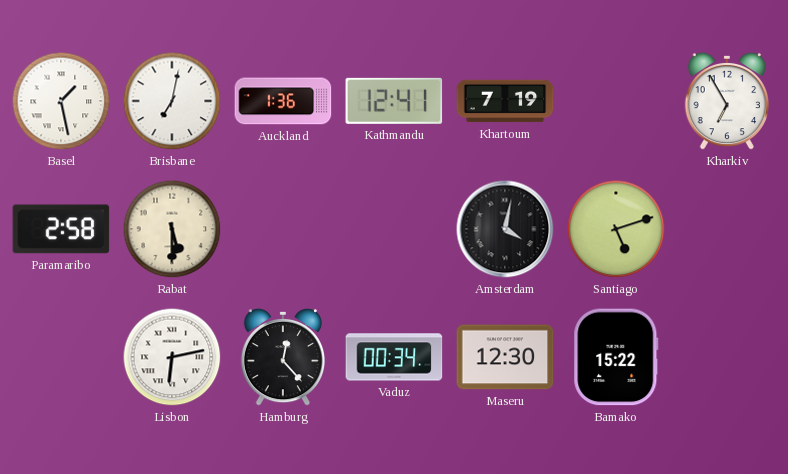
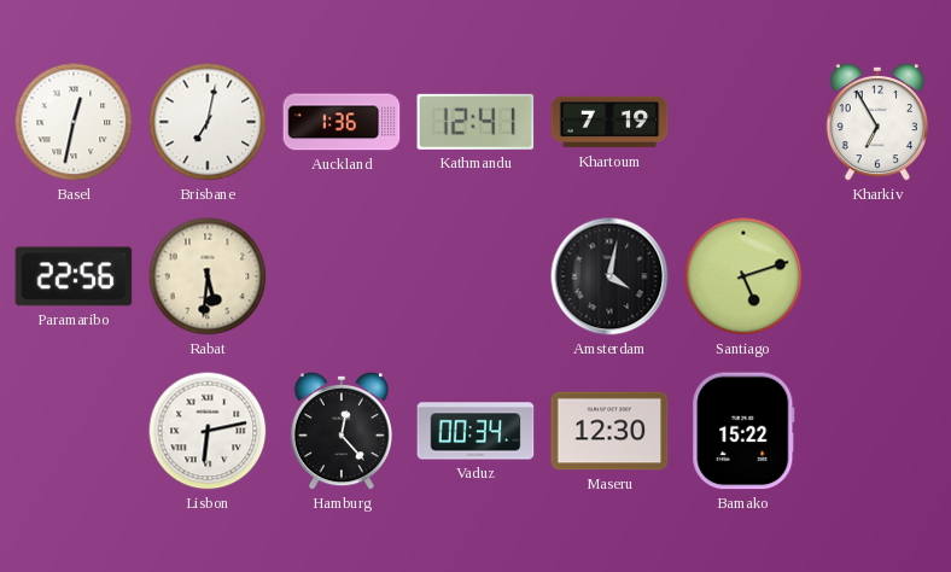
Basel: 1:28 -> 12:32
Paramaribo: 2:58 -> 22:56
Rabat: 5:30 -> 5:31
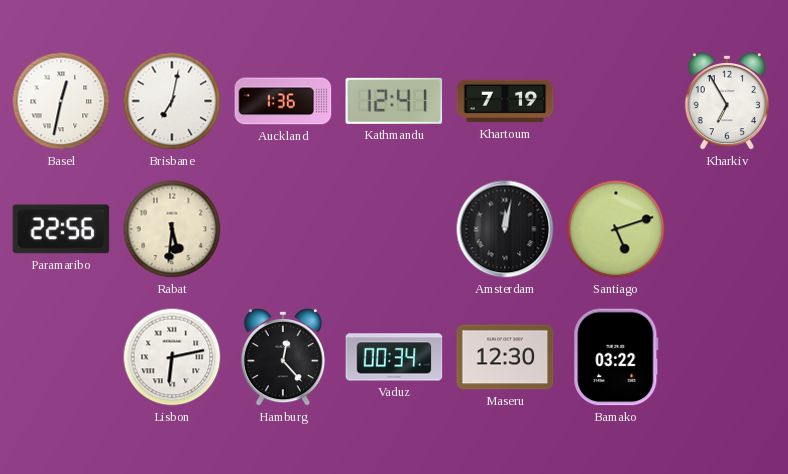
Amsterdam: 4:02 -> 12:02
Bamako: 15:22 -> 03:22
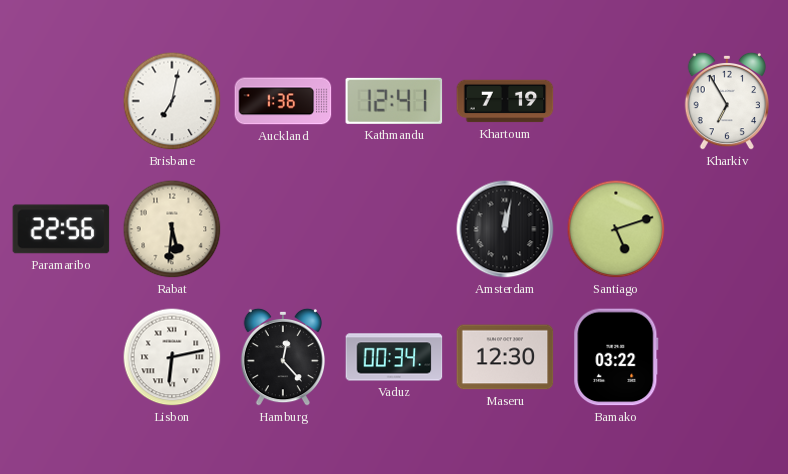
Basel: 12:32 -> none
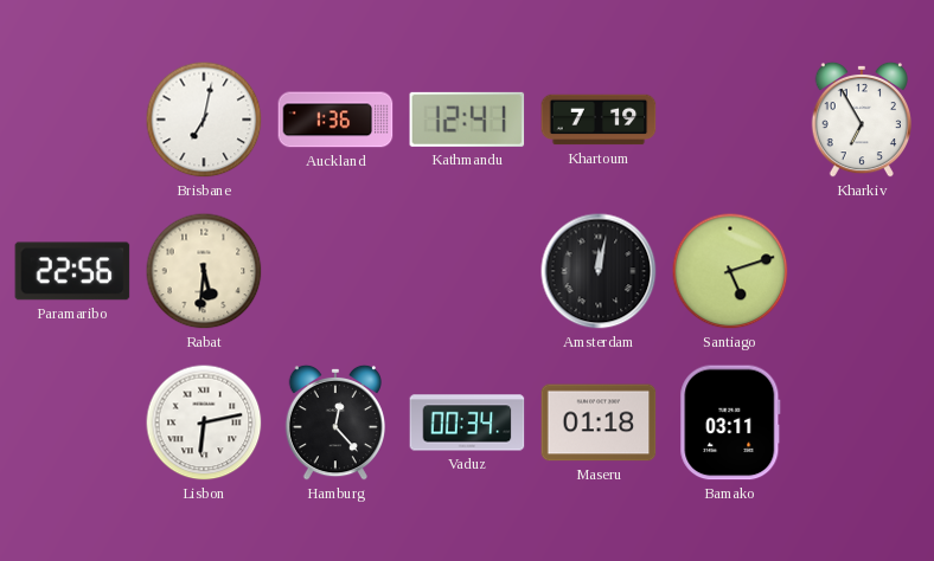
Maseru: 12:30 -> 01:18
Bamako: 03:22 -> 03:11
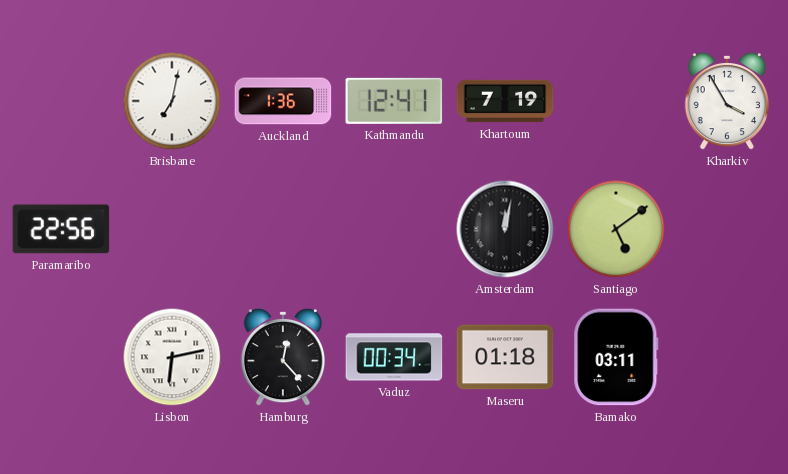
Kharkiv: 6:55 -> 3:55
Rabat: 5:31 -> none
Santiago: 5:12 -> 5:09
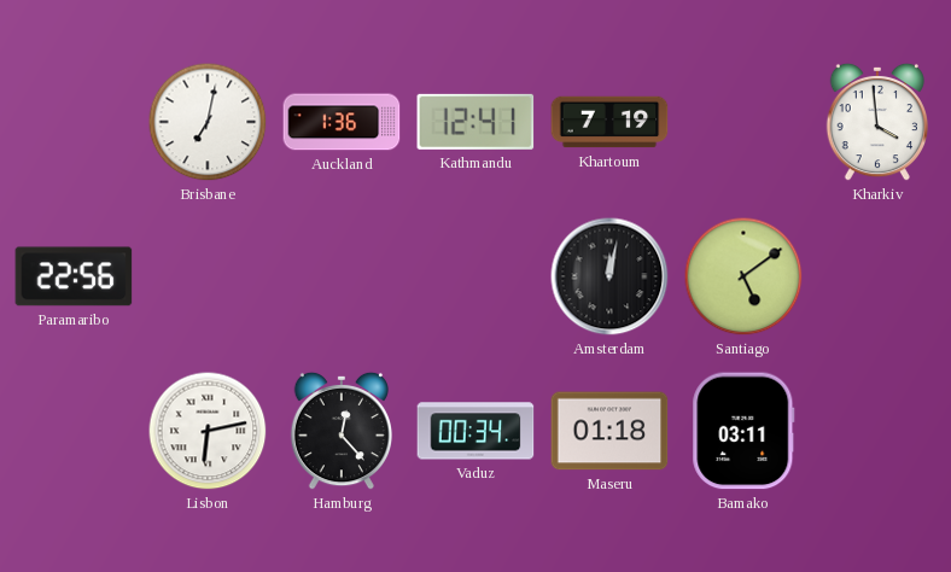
Kharkiv: 3:55 -> 3:59
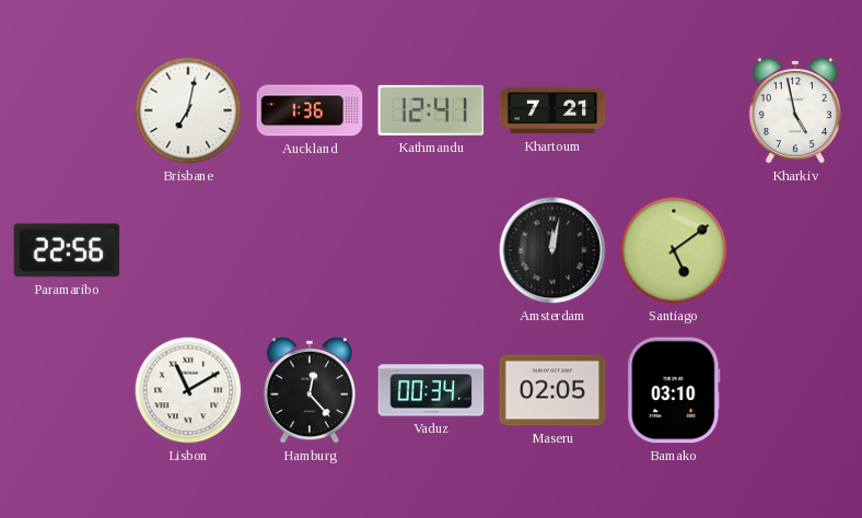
Khartoum: 7:19 -> 7:21
Kharkiv: 3:59 -> 4:58
Lisbon: 6:13 -> 11:10
Maseru: 01:18 -> 02:05
Bamako: 03:11 -> 03:10
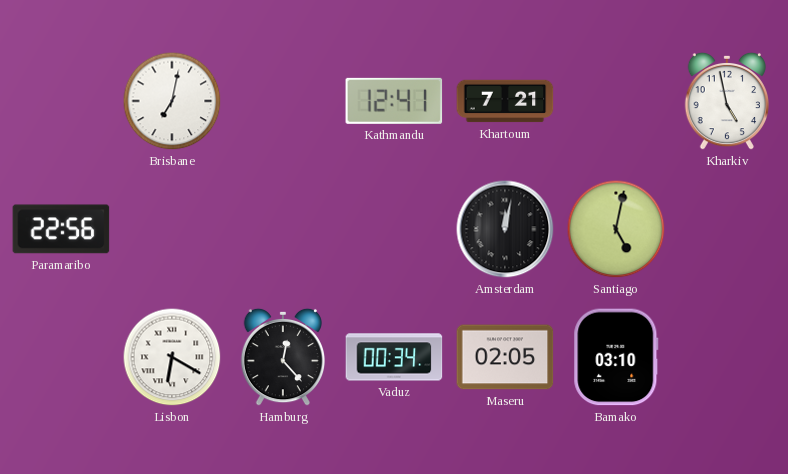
Auckland: 1:36 -> none
Santiago: 5:09 -> 5:02
Lisbon: 11:10 -> 6:20
